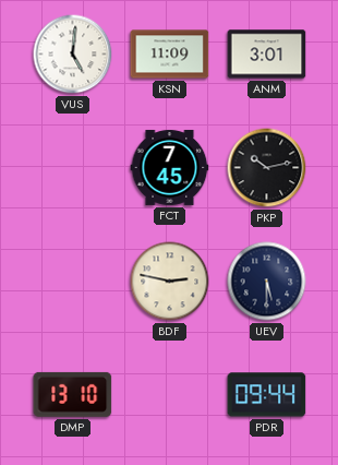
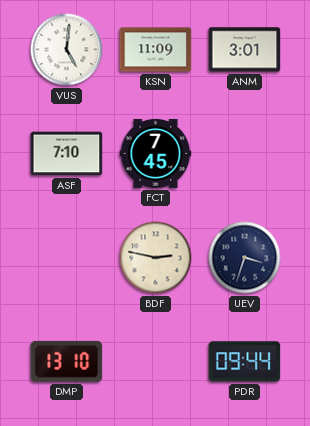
ASF: none -> 7:10
PKP: 10:13 -> none
UEV: 5:30 -> 3:33
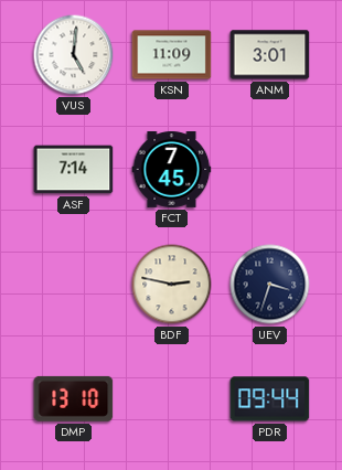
ASF: 7:10 -> 7:14
